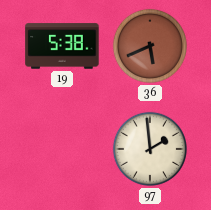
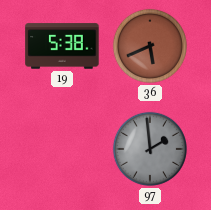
97 dial: cream -> grey
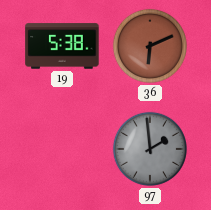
36: 5:41 -> 6:11
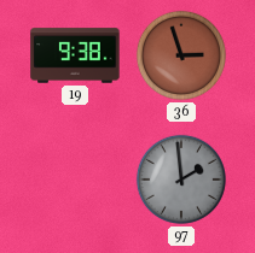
19: 5:38 -> 9:38
36: 6:11 -> 2:57
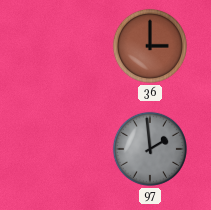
19: 9:38 -> none
36: 2:57 -> 3:00
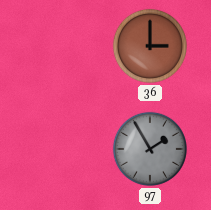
97: 1:59 -> 1:55
